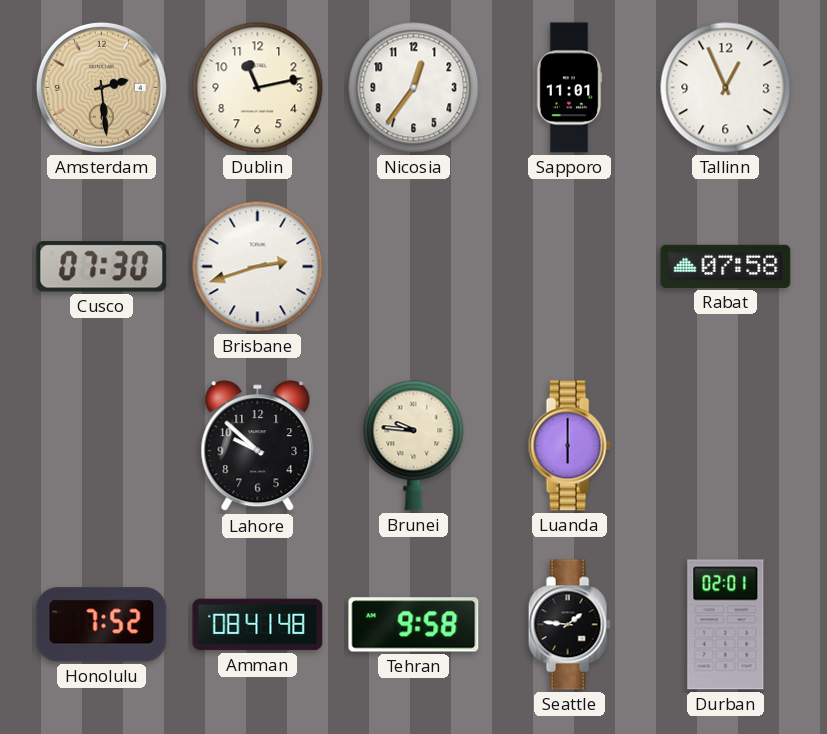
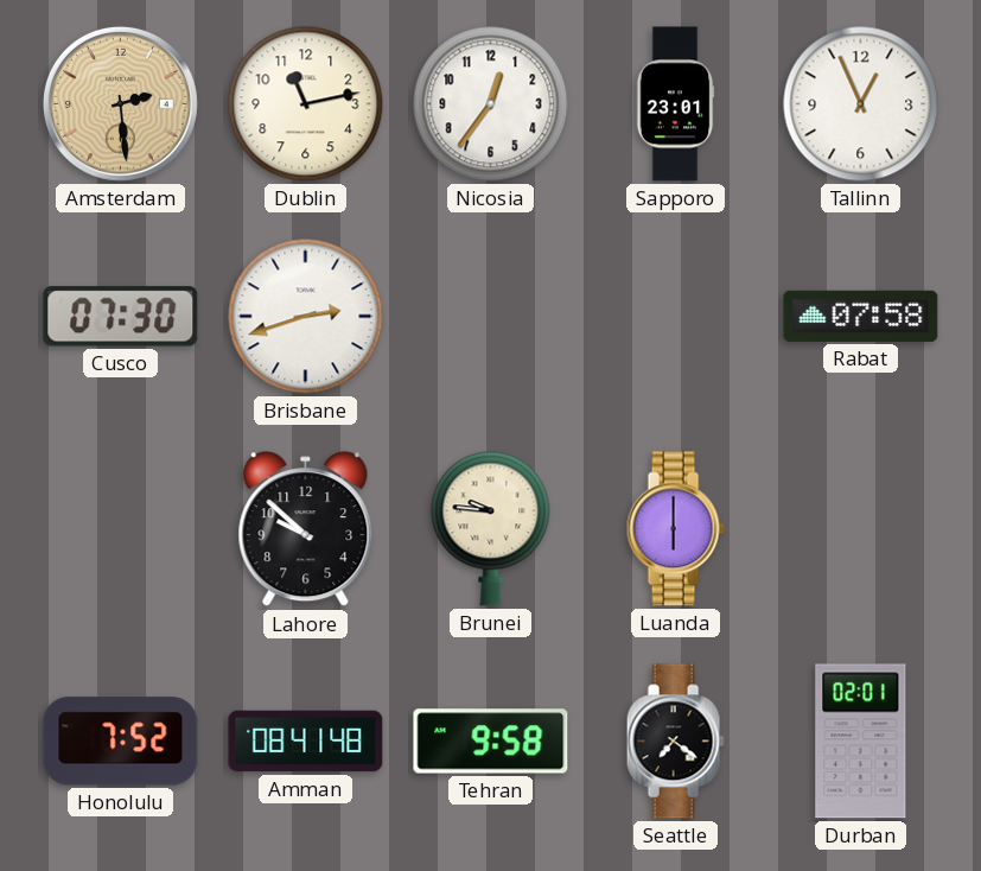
Sapporo: 11:01 -> 23:01
Seattle: 1:46 -> 7:21
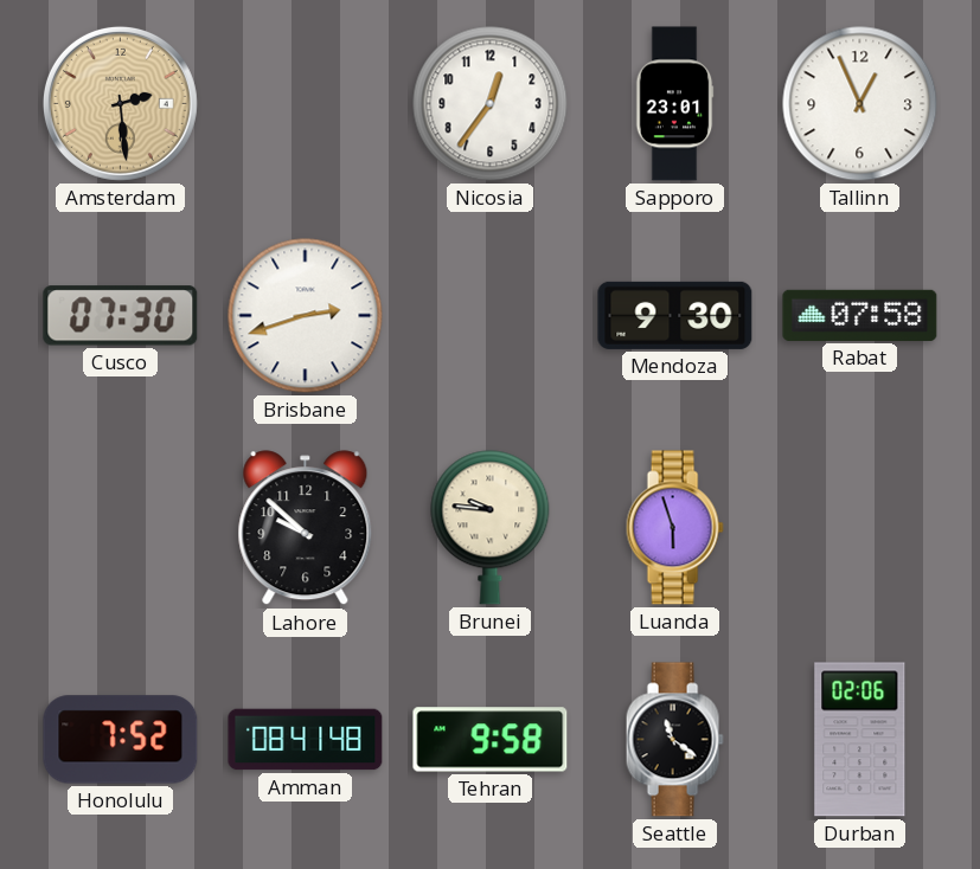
Dublin: 11:13 -> none
Mendoza: none -> 9:30
Luanda: 6:00 -> 5:57
Seattle: 7:21 -> 11:21
Durban: 02:01 -> 02:06
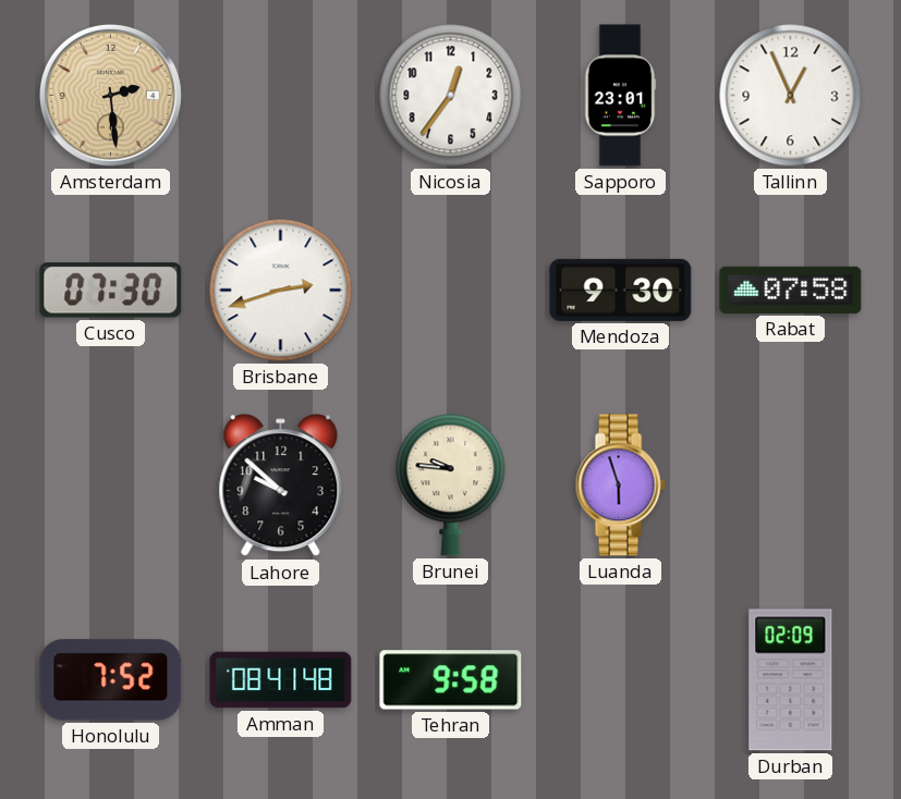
Seattle: 11:21 -> none
Durban: 02:06 -> 02:09
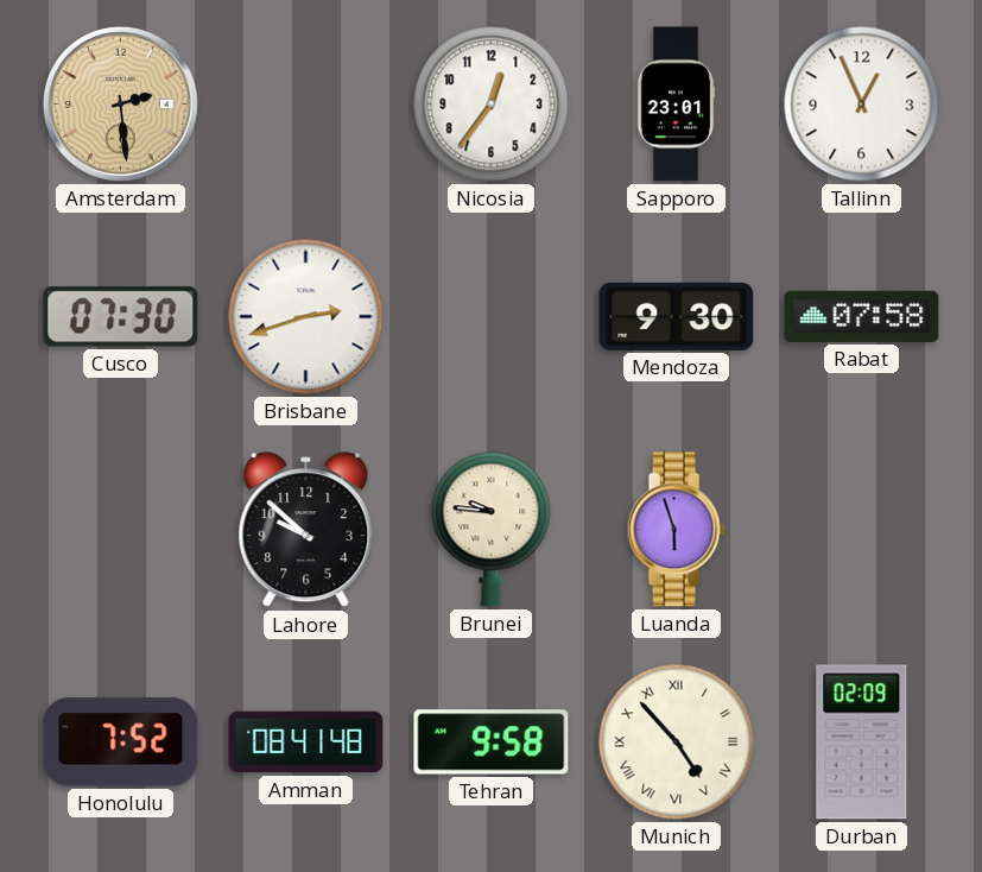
Munich: none -> 4:53
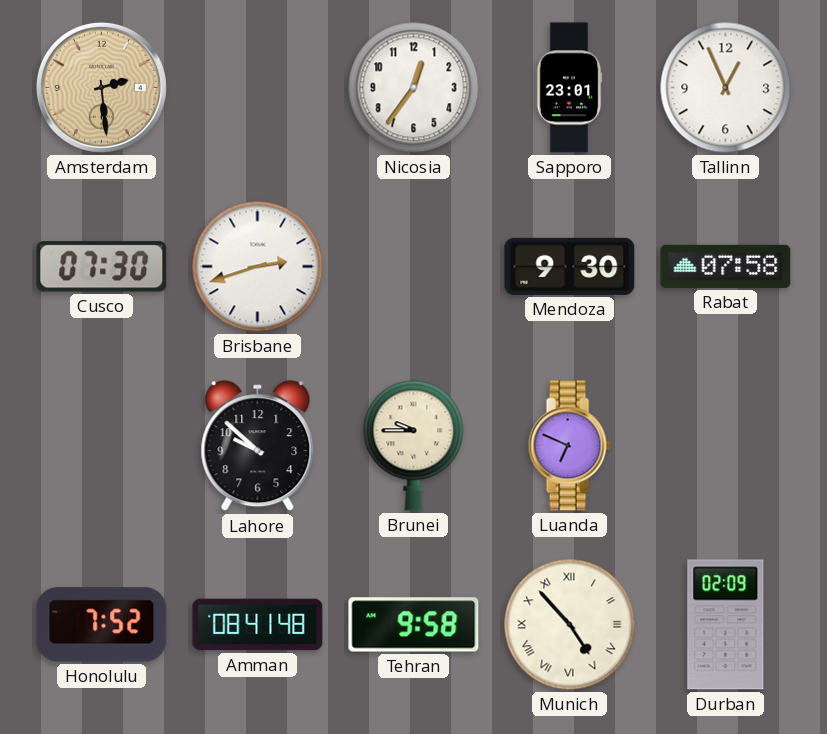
Brunei: 9:46 -> 9:45
Luanda: 5:57 -> 6:49
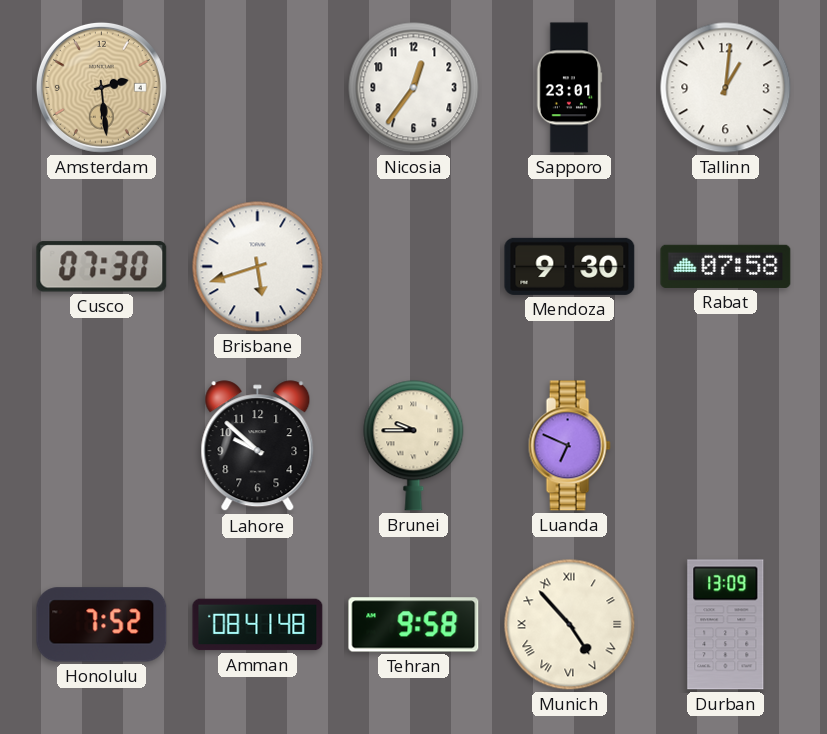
Tallinn: 12:56 -> 1:01
Brisbane: 2:42 -> 5:42
Durban: 02:09 -> 13:09
